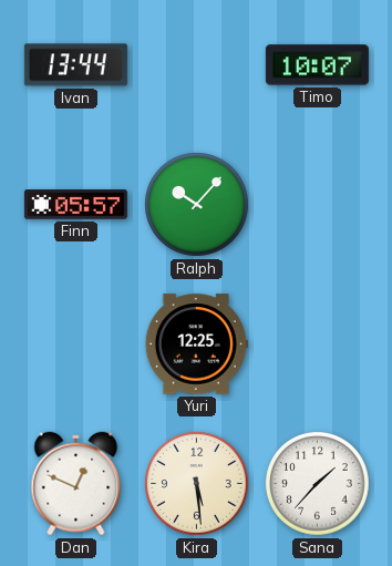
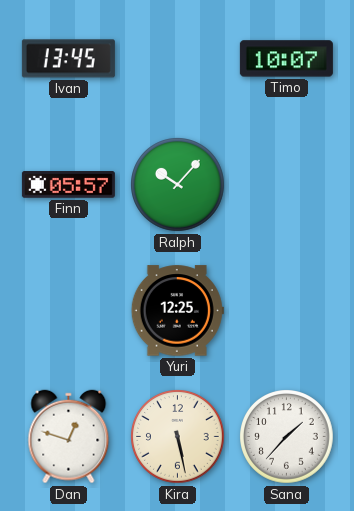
Ivan: 13:44 -> 13:45
Dan: 12:49 -> 12:48
Kira: 5:29 -> 5:28
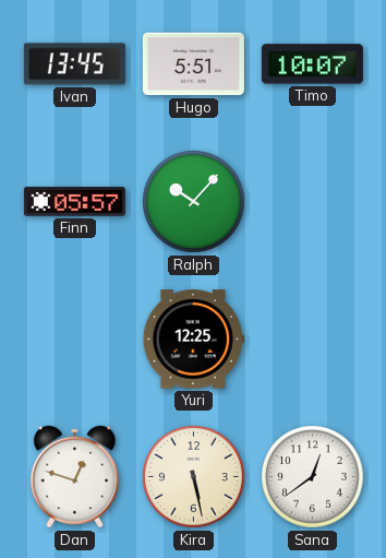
Hugo: none -> 5:51
Sana: 1:37 -> 12:39
